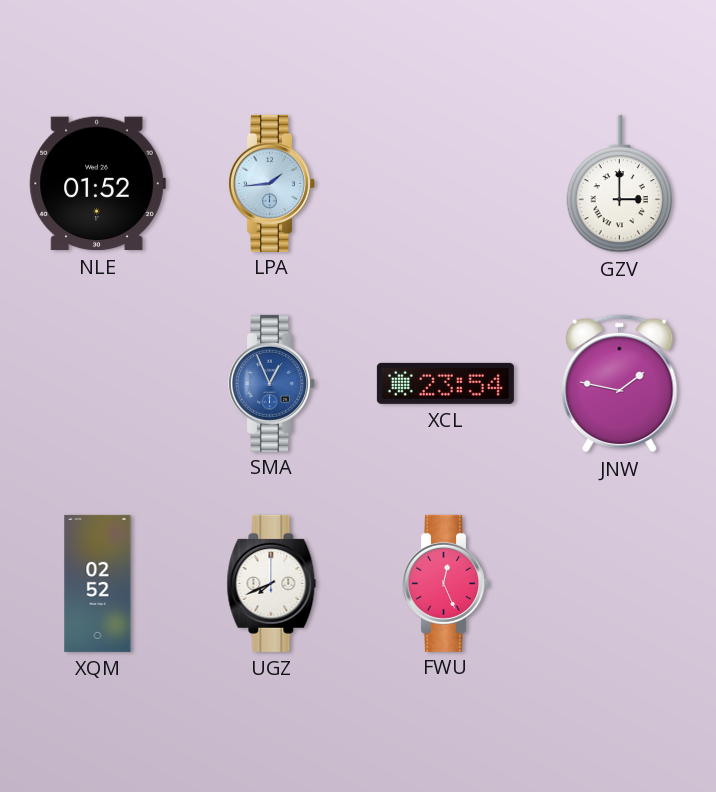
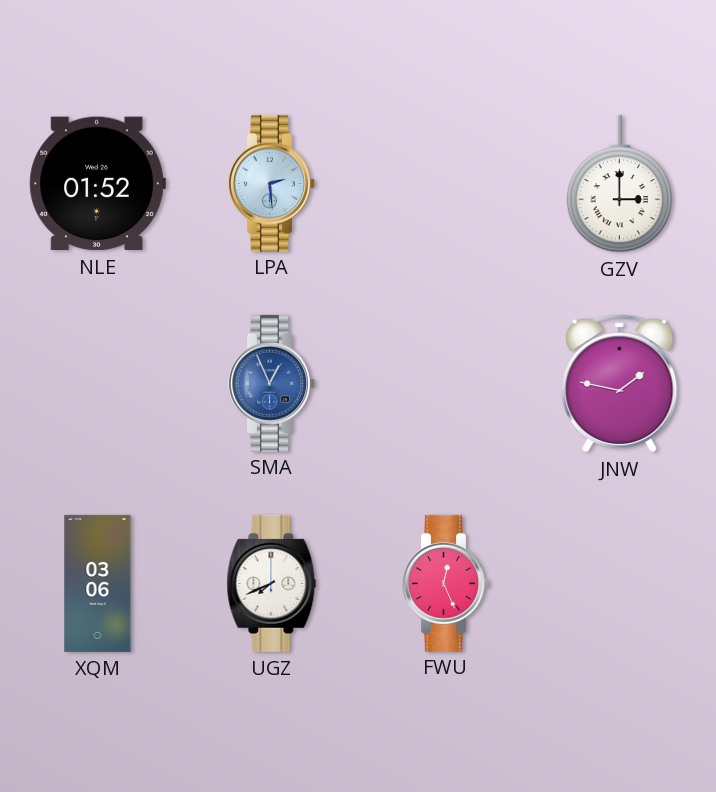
LPA: 1:44 -> 2:29
XCL: 23:54 -> none
XQM: 02:52 -> 03:06
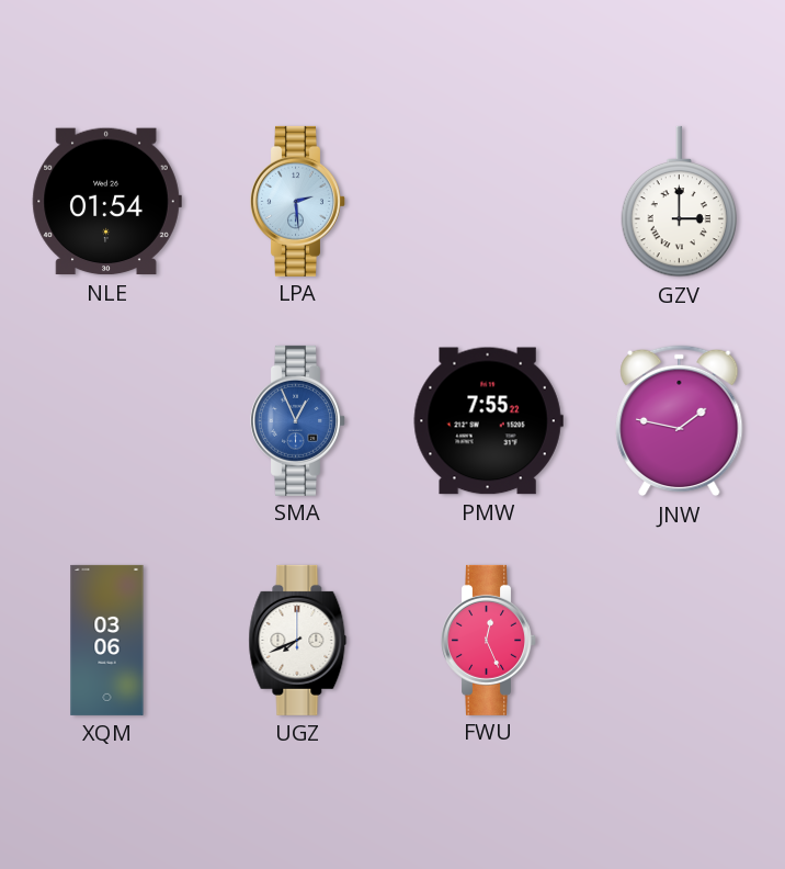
NLE: 01:52 -> 01:54
PMW: none -> 7:55
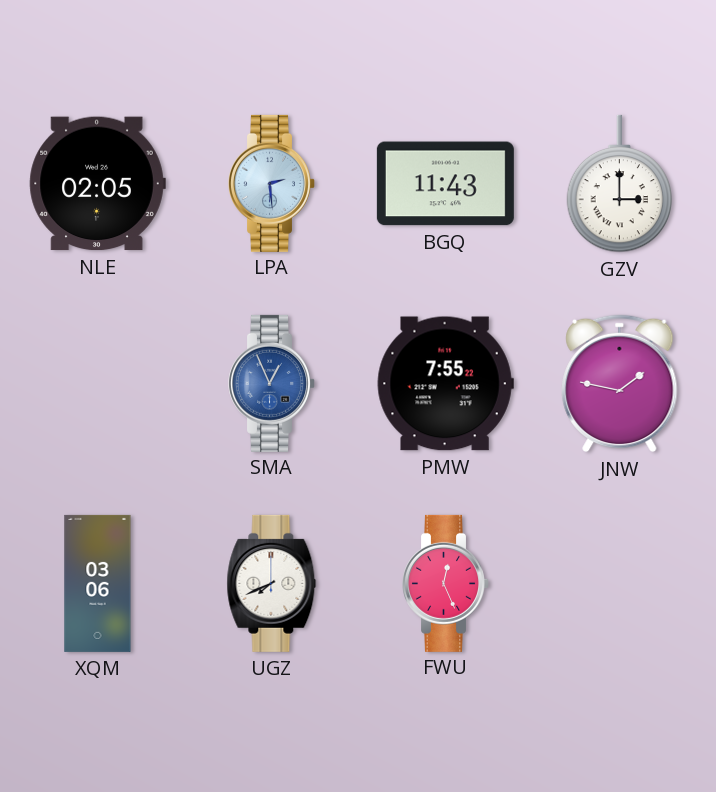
NLE: 01:54 -> 02:05
BGQ: none -> 11:43
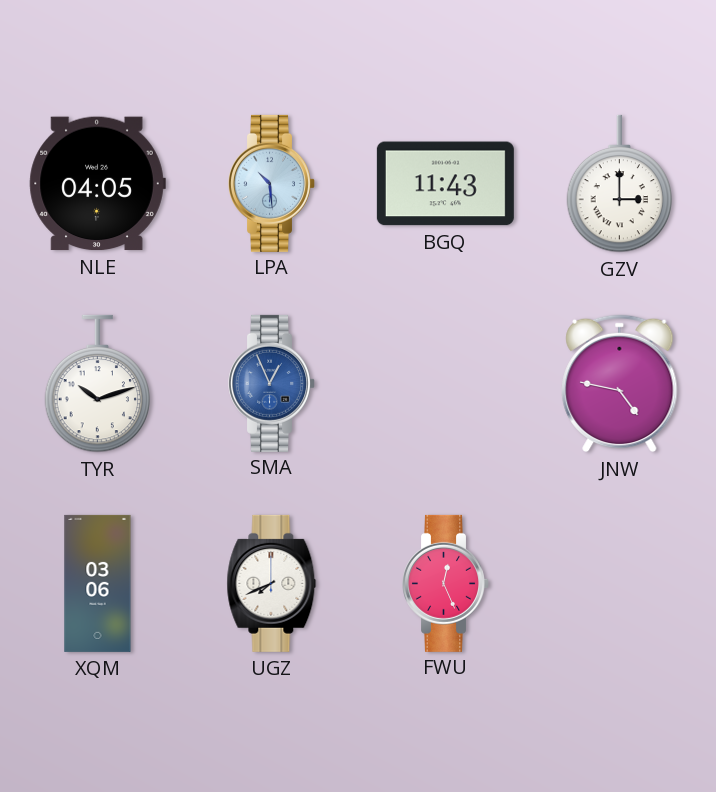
NLE: 02:05 -> 04:05
LPA: 2:29 -> 10:29
TYR: none -> 10:12
PMW: 7:55 -> none
JNW: 1:47 -> 4:47
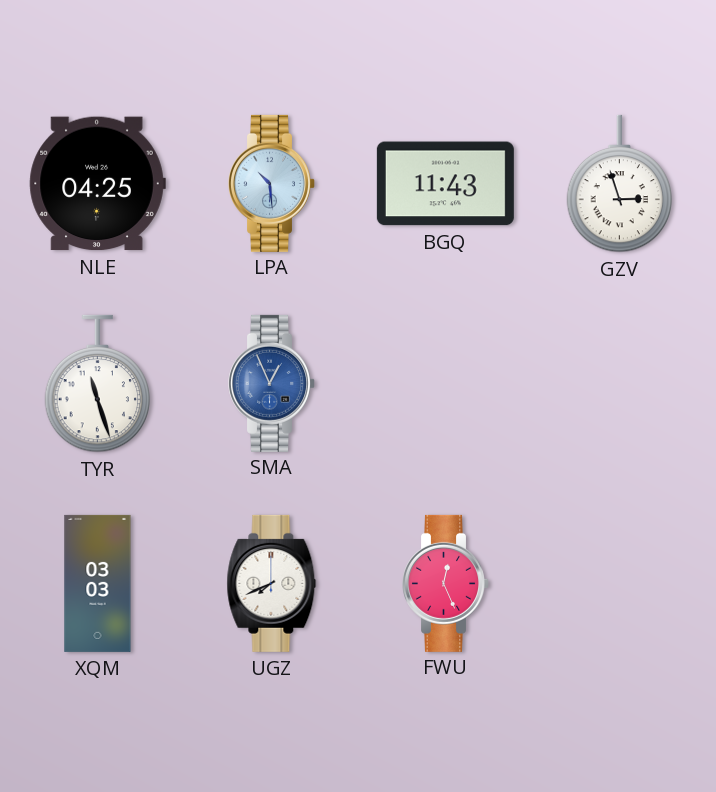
NLE: 04:05 -> 04:25
GZV: 3:00 -> 2:57
TYR: 10:12 -> 11:27
JNW: 4:47 -> none
XQM: 03:06 -> 03:03
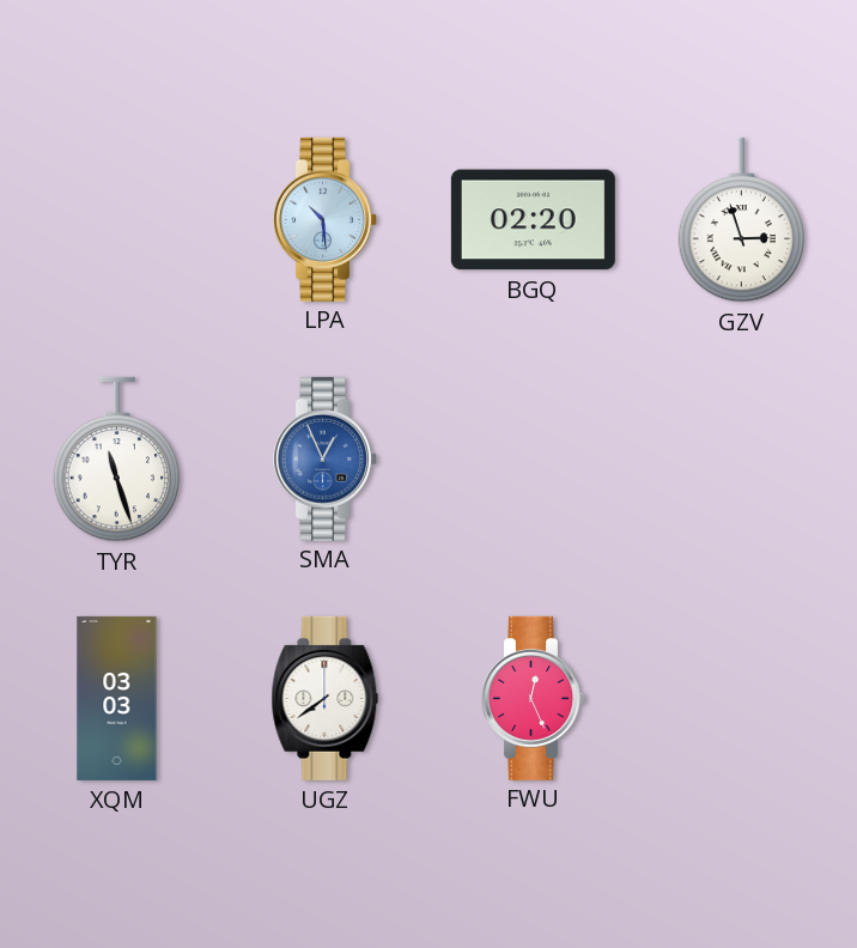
NLE: 04:25 -> none
BGQ: 11:43 -> 02:20
UGZ: 7:41 -> 7:39
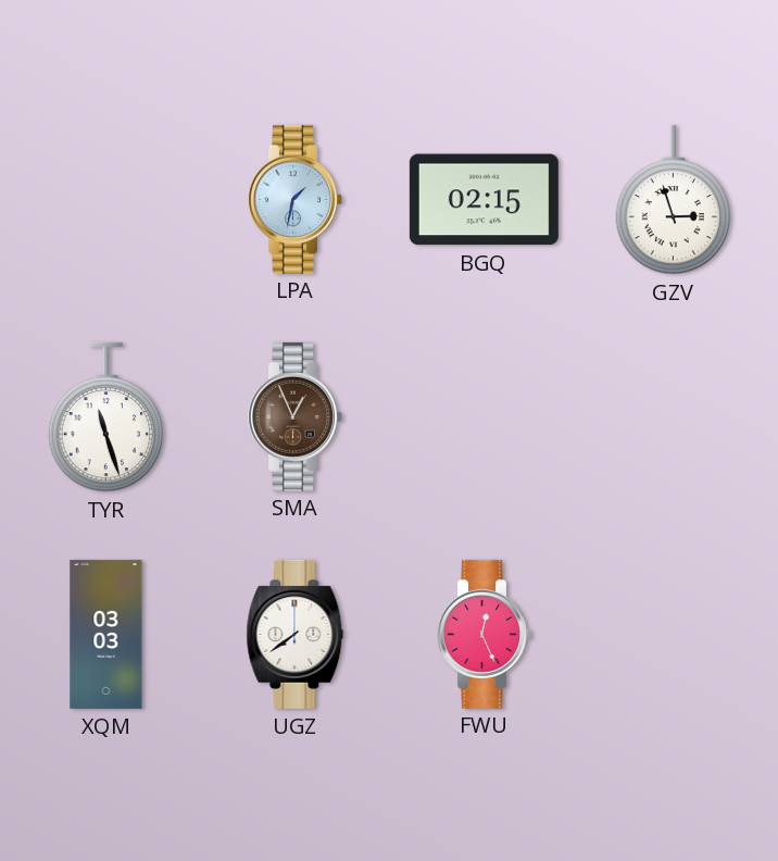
LPA: 10:29 -> 1:32
BGQ: 02:20 -> 02:15
SMA dial: blue -> brown
